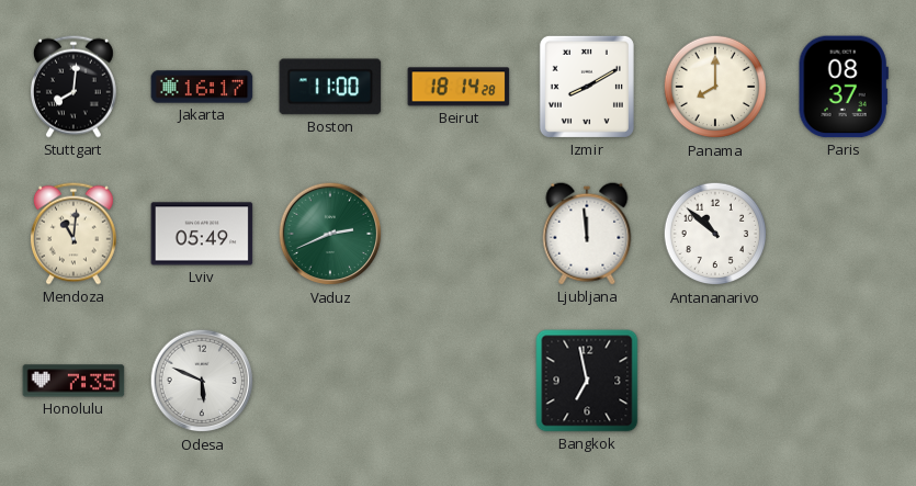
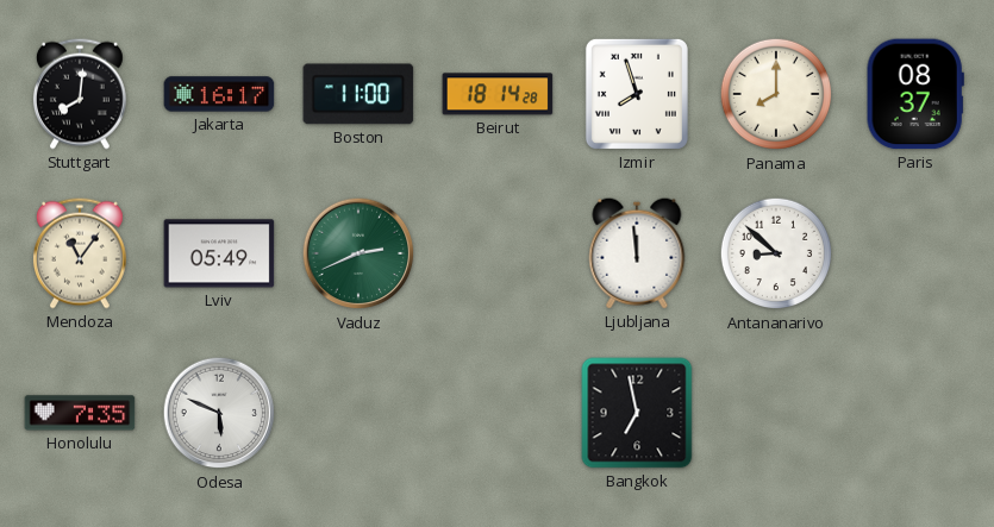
Izmir: 8:10 -> 7:57
Mendoza: 11:01 -> 11:06
Antananarivo: 10:52 -> 8:52
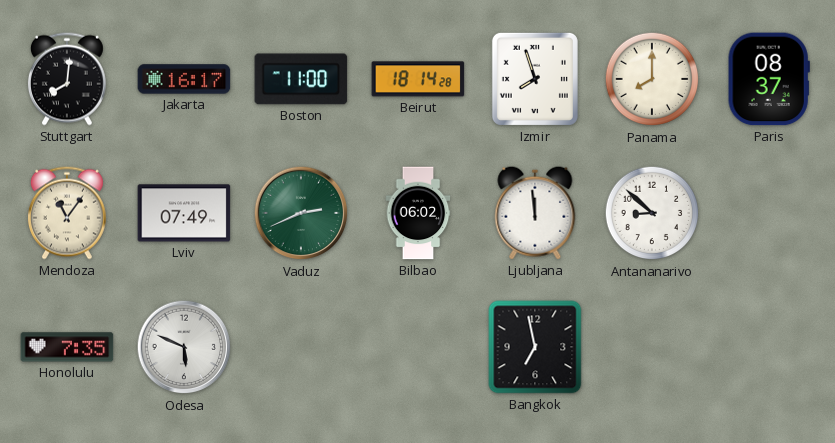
Lviv: 05:49 -> 07:49
Bilbao: none -> 06:02
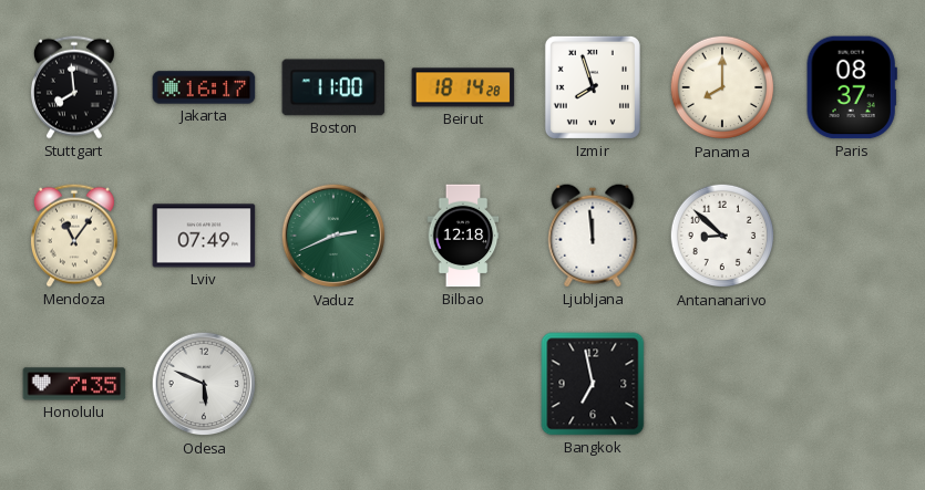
Stuttgart: 8:01 -> 7:59
Bilbao: 06:02 -> 12:18
